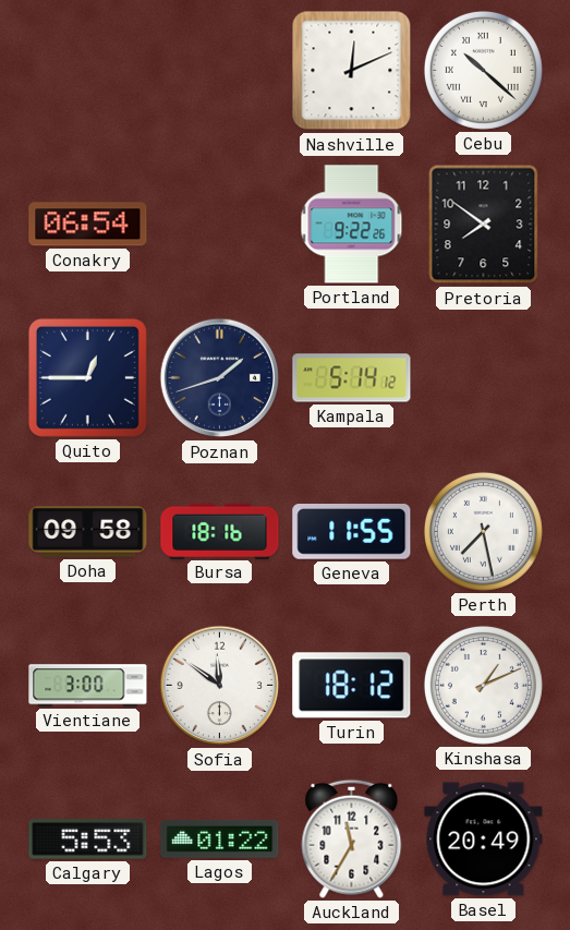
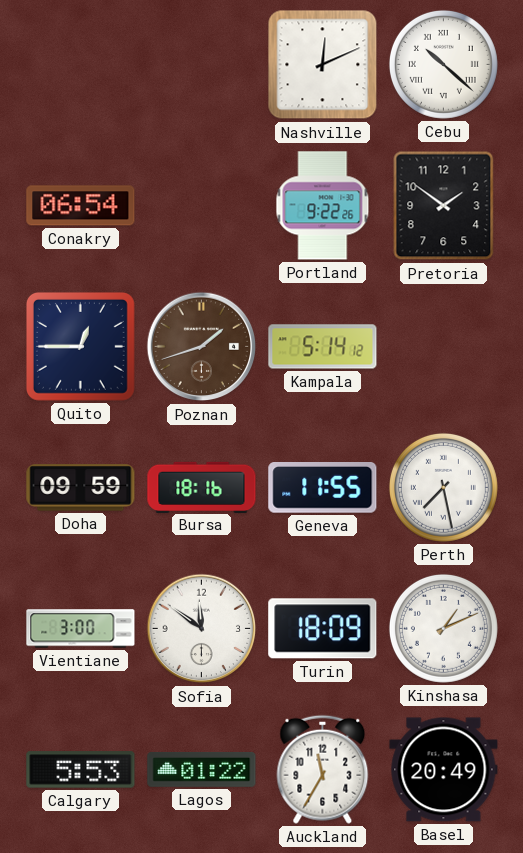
Pretoria: 7:51 -> 1:51
Poznan dial: navy -> brown
Doha: 09:58 -> 09:59
Turin: 18:12 -> 18:09
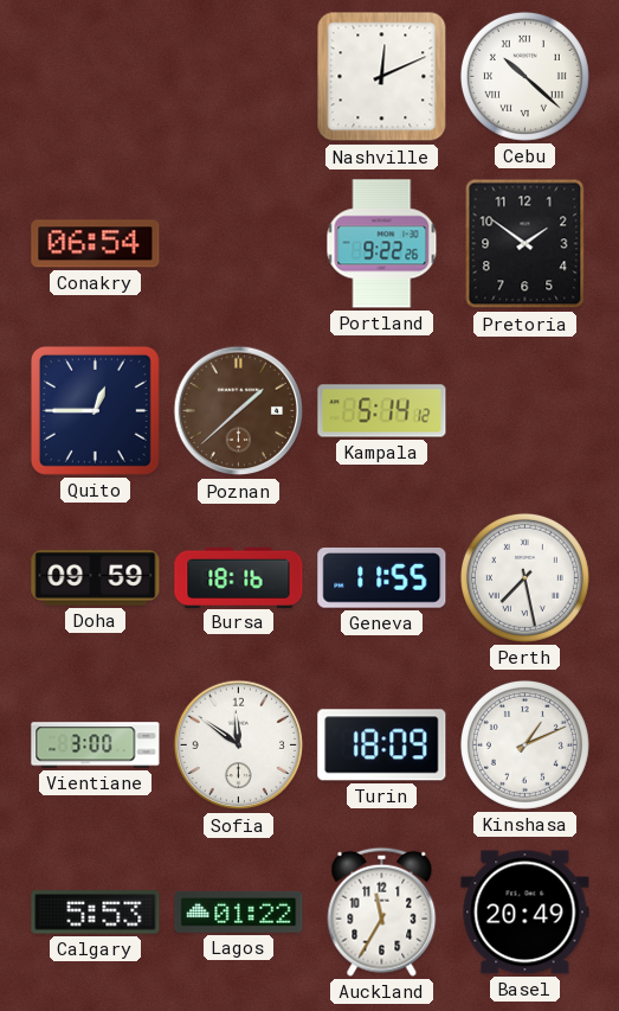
Poznan: 1:42 -> 1:38
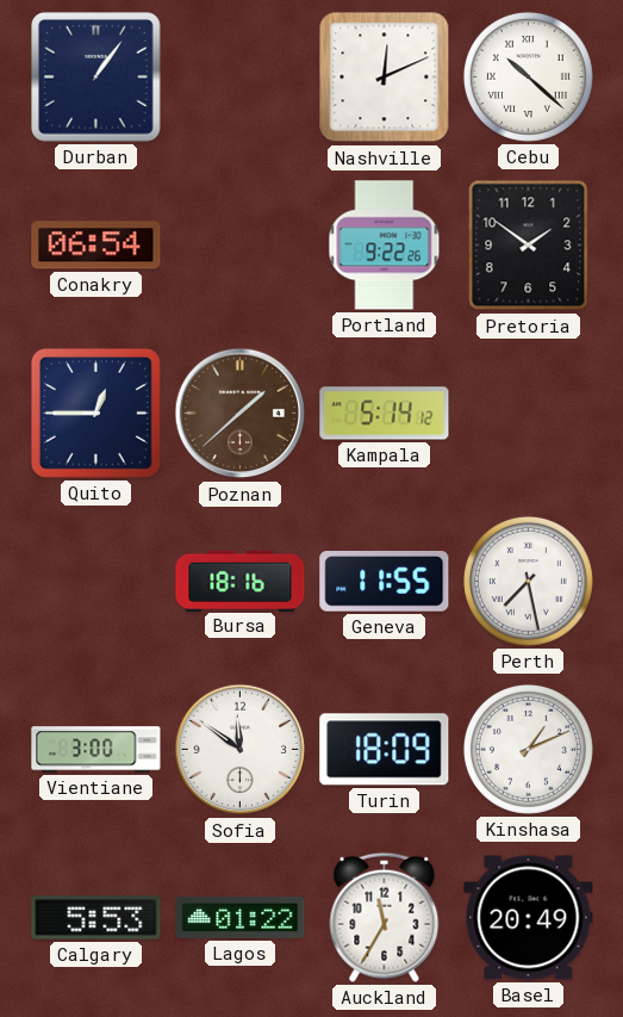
Durban: none -> 1:06
Doha: 09:59 -> none
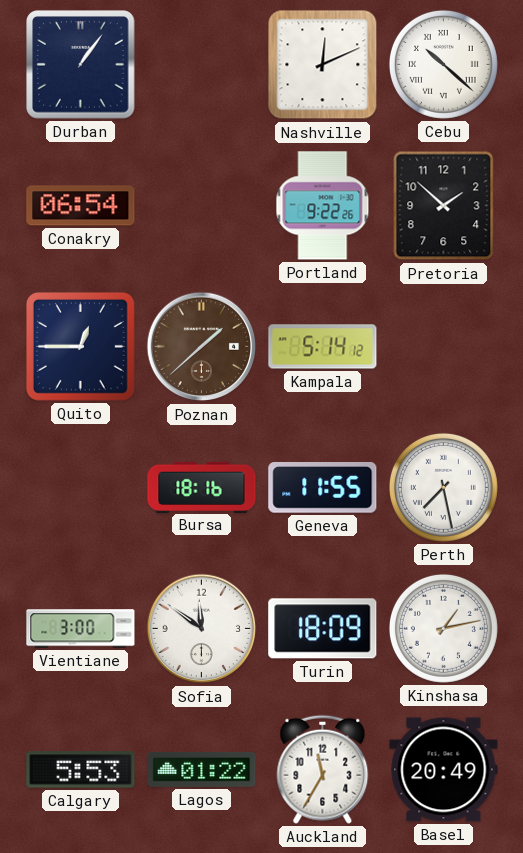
Pretoria: 1:51 -> 1:52
Kinshasa: 1:11 -> 1:13
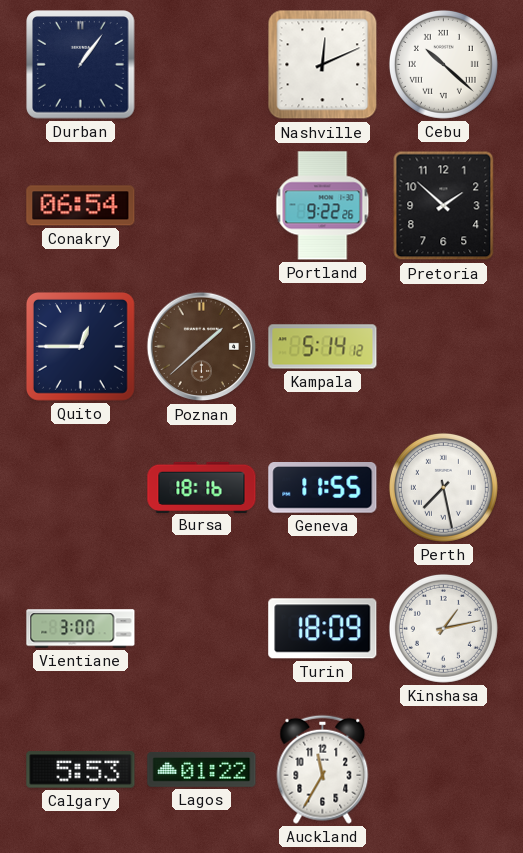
Sofia: 11:51 -> none
Basel: 20:49 -> none
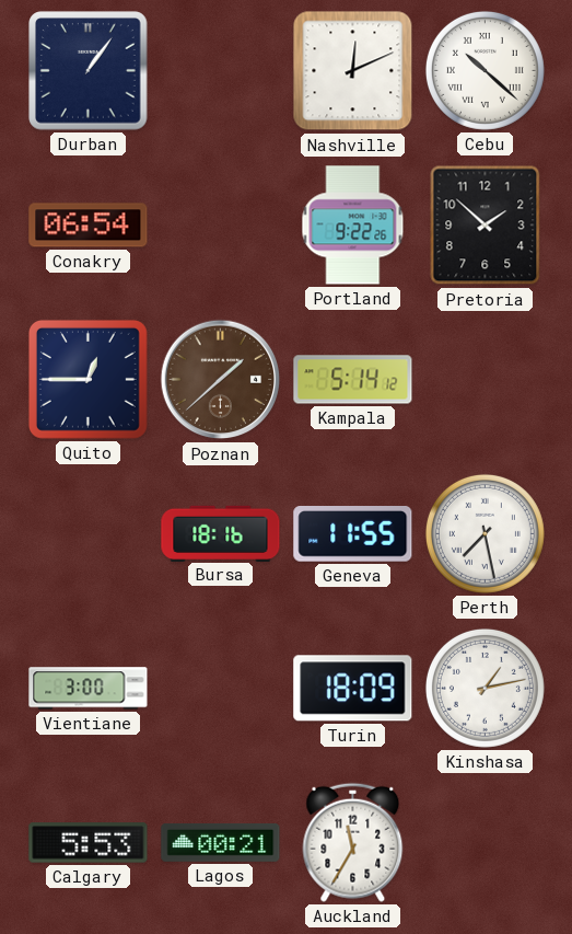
Lagos: 01:22 -> 00:21
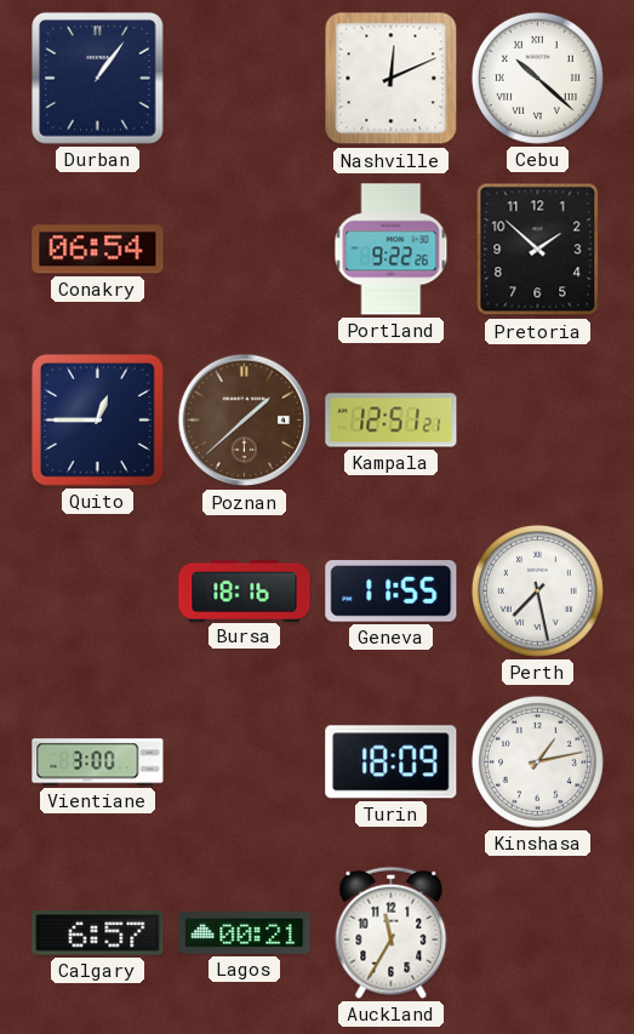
Kampala: 5:14 -> 12:51
Calgary: 5:53 -> 6:57
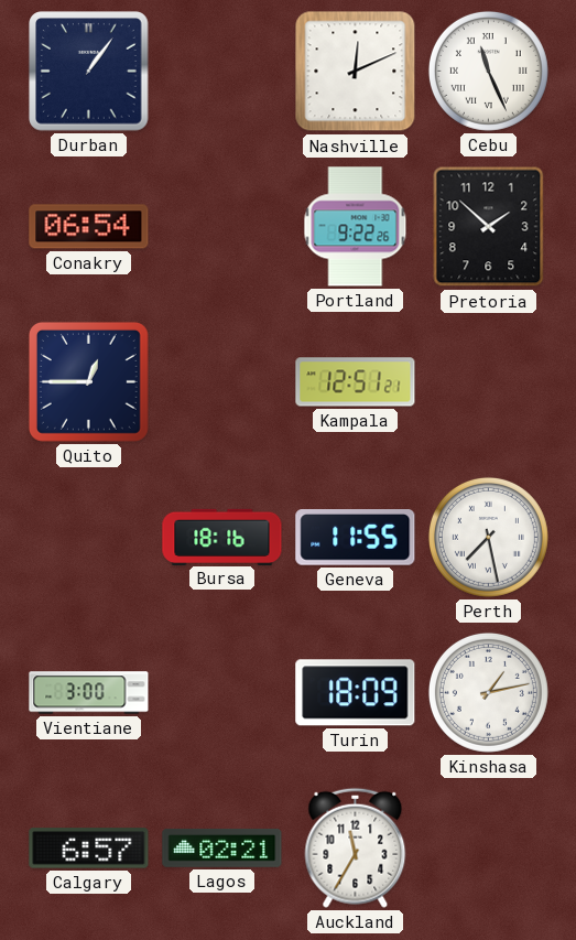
Cebu: 10:22 -> 11:26
Poznan: 1:38 -> none
Lagos: 00:21 -> 02:21
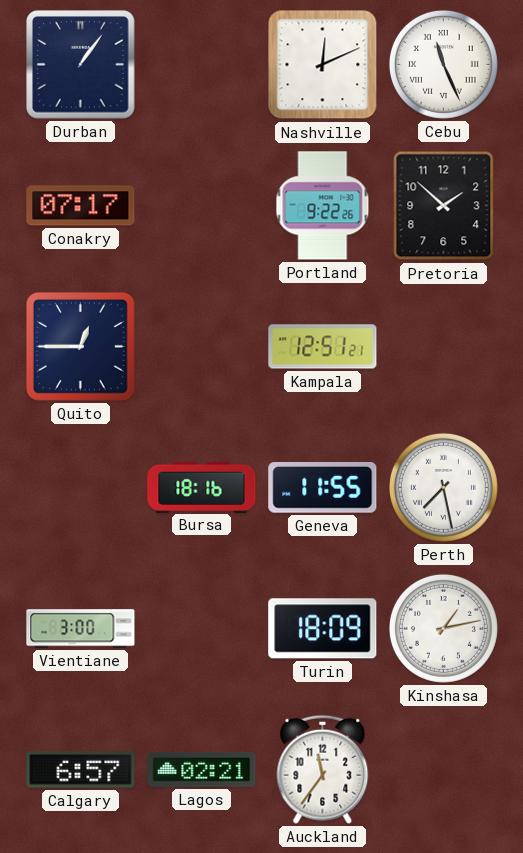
Conakry: 06:54 -> 07:17
Auckland: 11:35 -> 11:36
